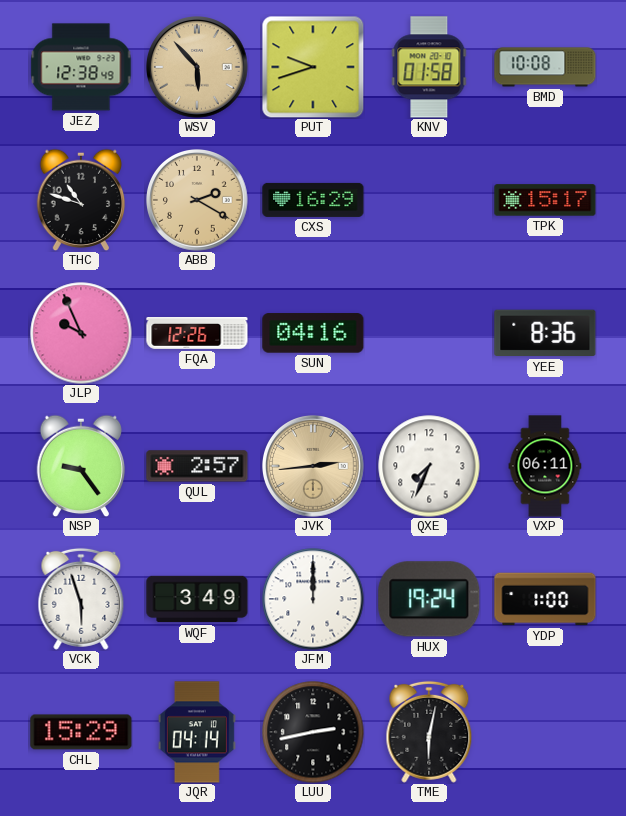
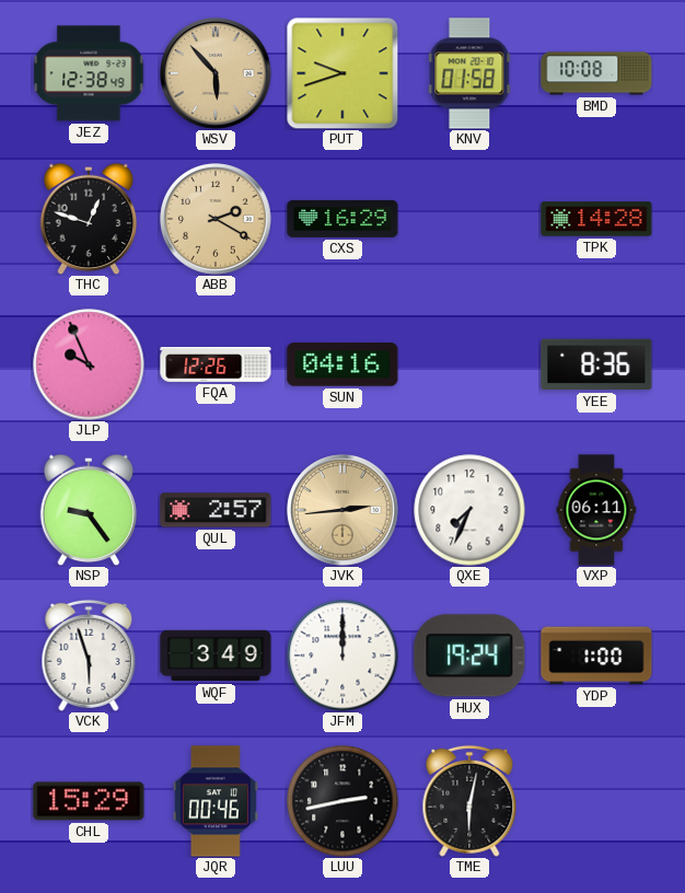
THC: 10:48 -> 12:48
TPK: 15:17 -> 14:28
JQR: 04:14 -> 00:46
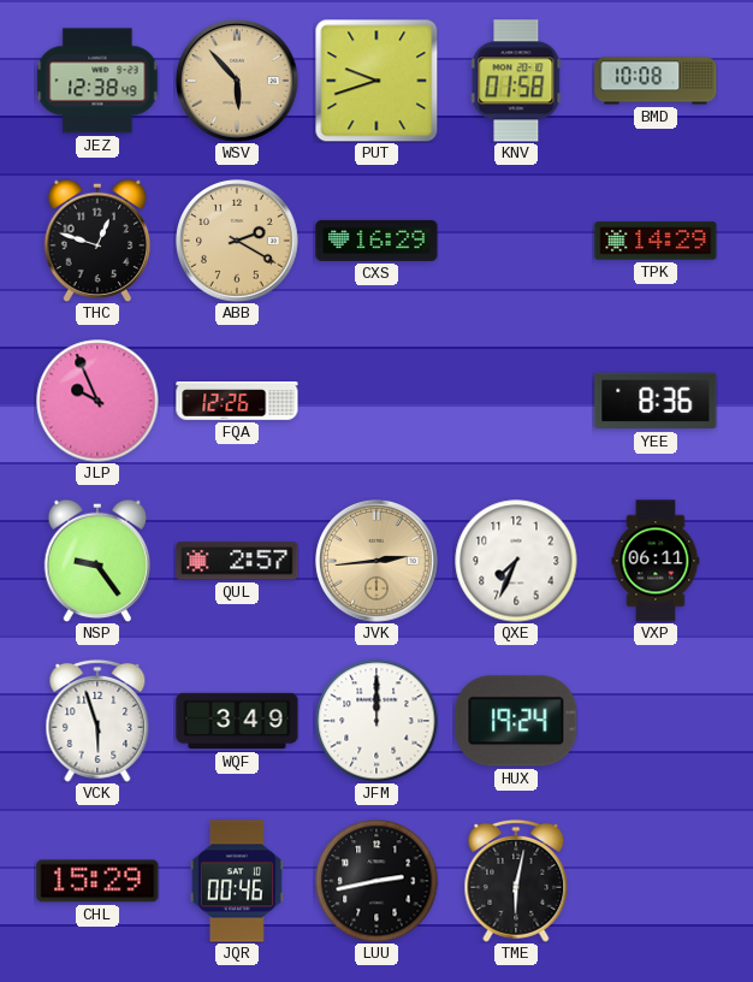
TPK: 14:28 -> 14:29
SUN: 04:16 -> none
YDP: 1:00 -> none
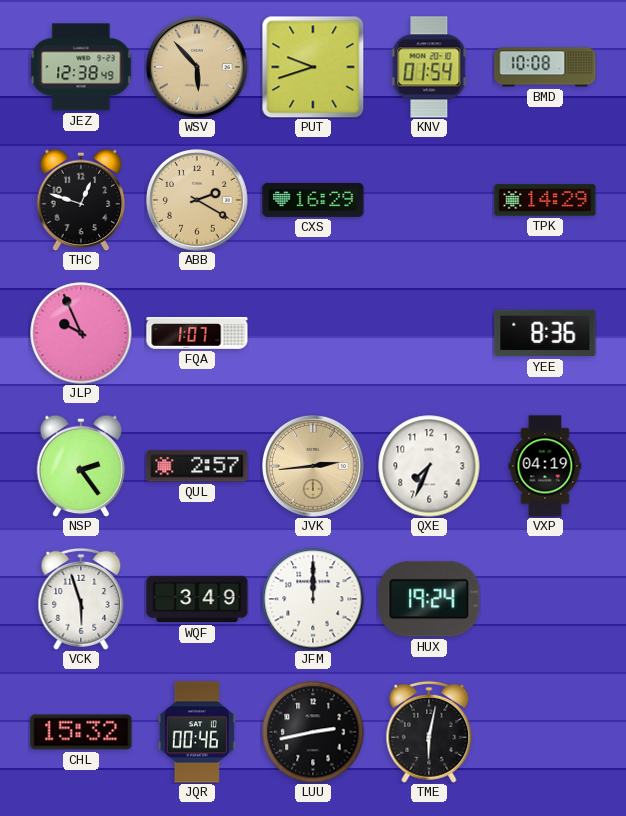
KNV: 01:58 -> 01:54
FQA: 12:26 -> 1:07
NSP: 9:24 -> 2:24
VXP: 06:11 -> 04:19
CHL: 15:29 -> 15:32
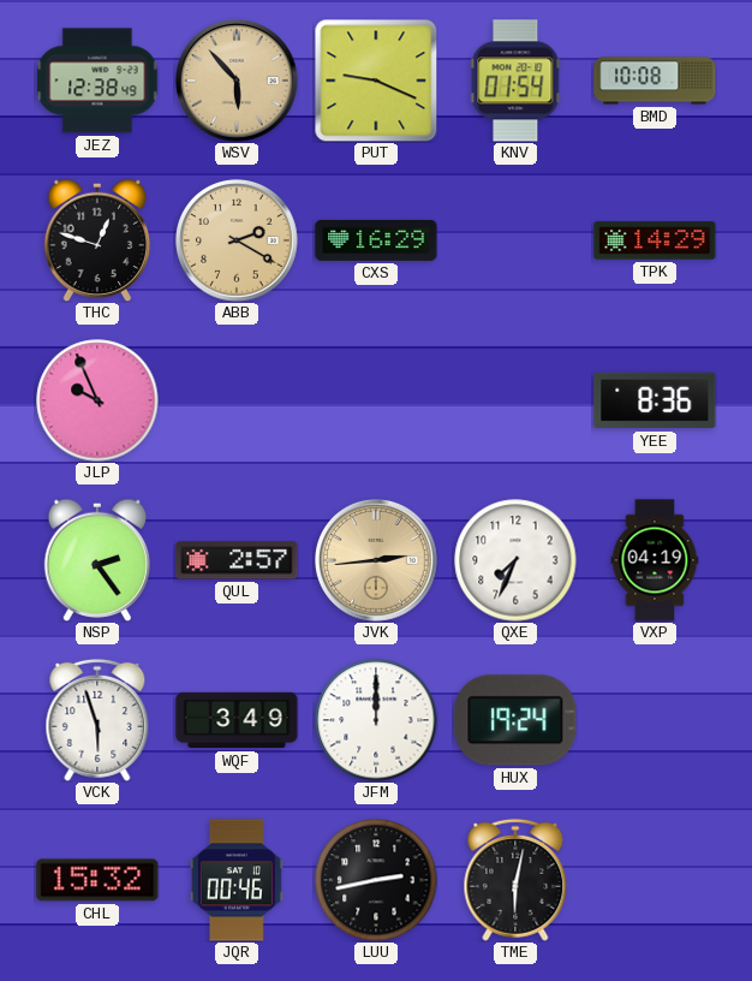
PUT: 9:42 -> 9:19
FQA: 1:07 -> none
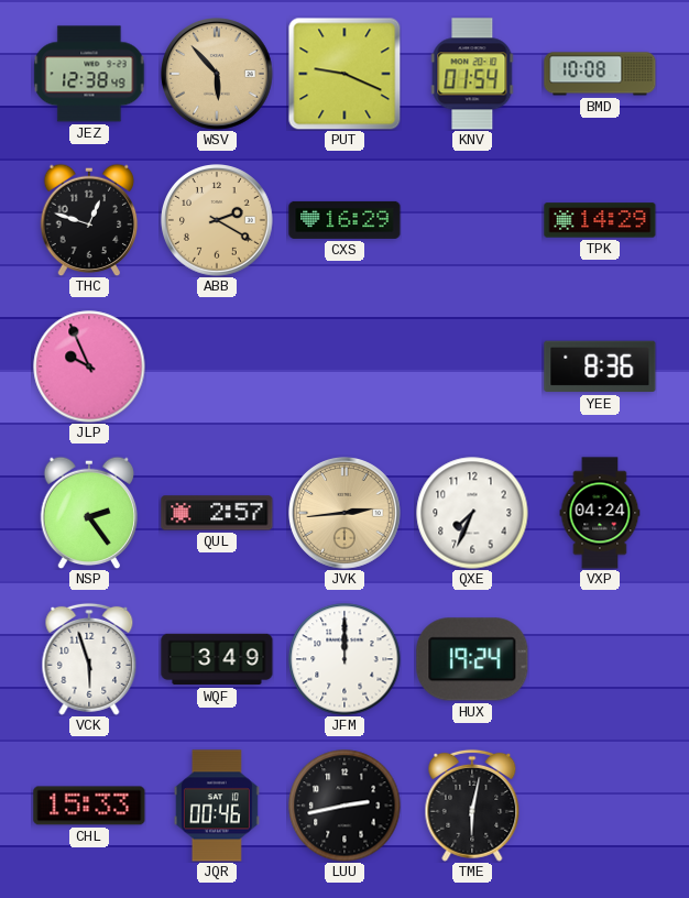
VXP: 04:19 -> 04:24
CHL: 15:32 -> 15:33
